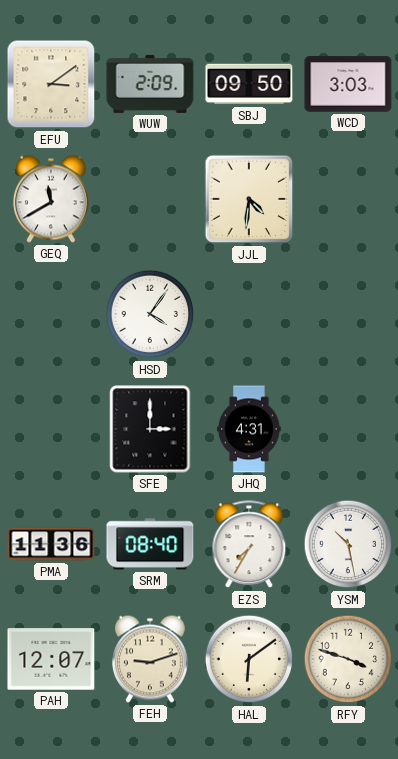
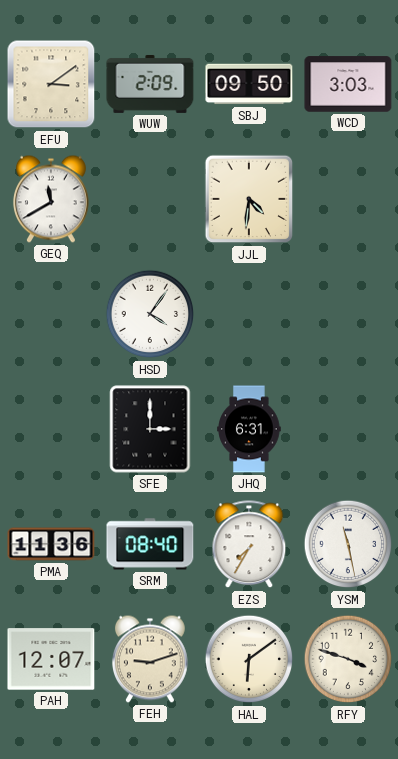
JHQ: 4:31 -> 6:31
YSM: 10:28 -> 11:28
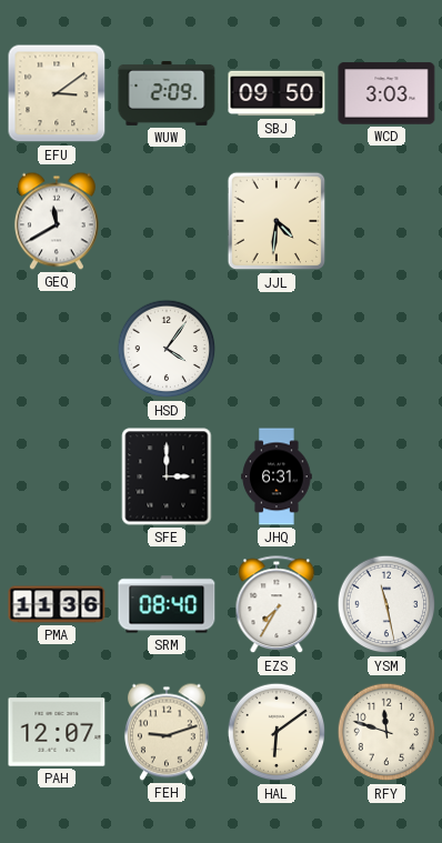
RFY: 3:48 -> 11:48
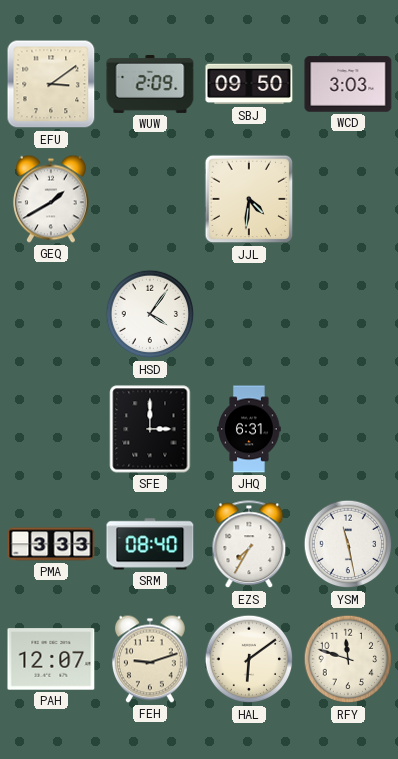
GEQ: 11:40 -> 1:40
PMA: 11:36 -> 3:33
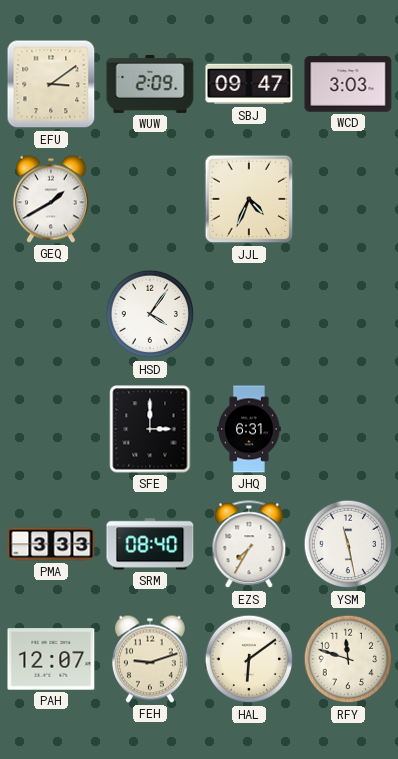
SBJ: 09:50 -> 09:47
JJL: 4:31 -> 4:34
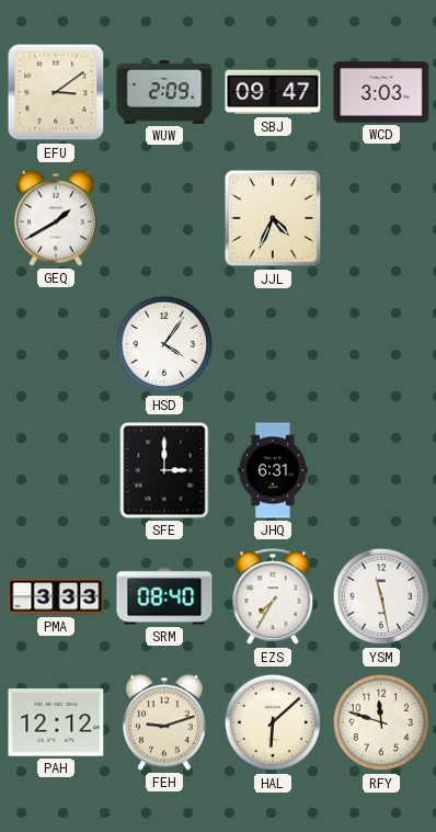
PAH: 12:07 -> 12:12
HAL: 6:09 -> 6:08
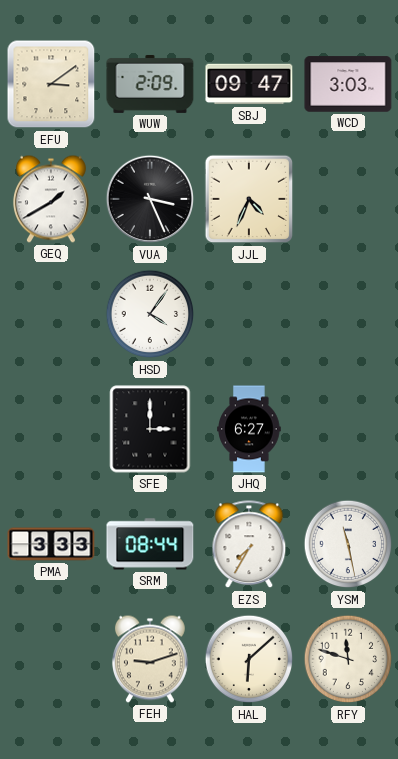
VUA: none -> 3:26
JHQ: 6:31 -> 6:27
SRM: 08:40 -> 08:44
PAH: 12:12 -> none
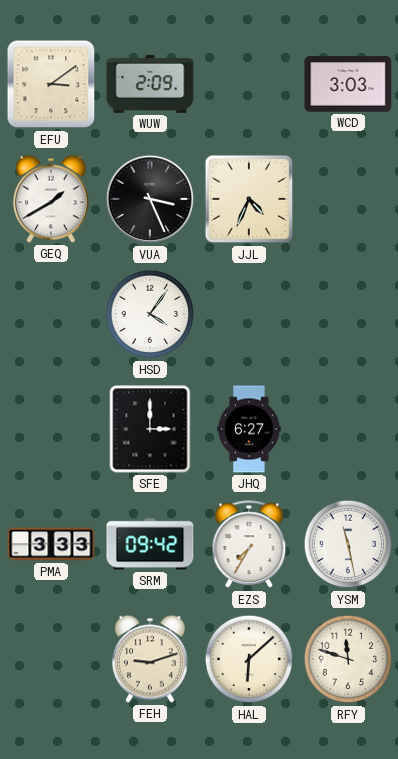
SBJ: 09:47 -> none
SRM: 08:44 -> 09:42
